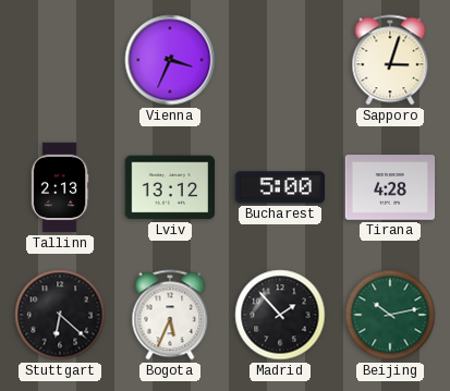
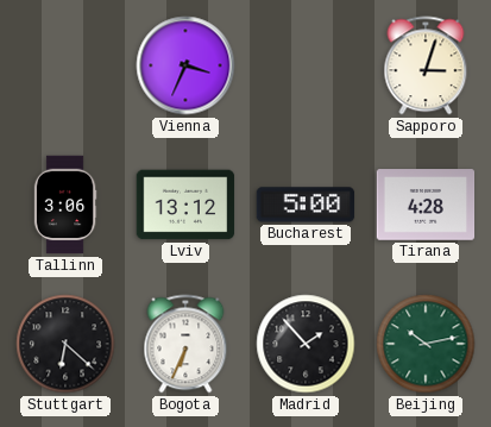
Tallinn: 2:13 -> 3:06
Bogota: 5:34 -> 6:34
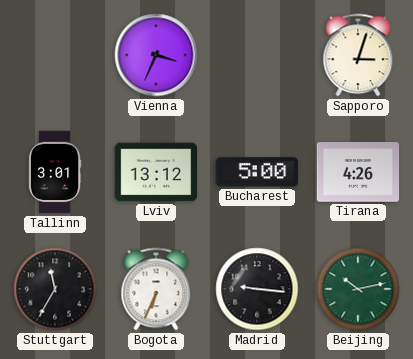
Tallinn: 3:06 -> 3:01
Tirana: 4:28 -> 4:26
Stuttgart: 6:22 -> 11:35
Madrid: 1:53 -> 9:16
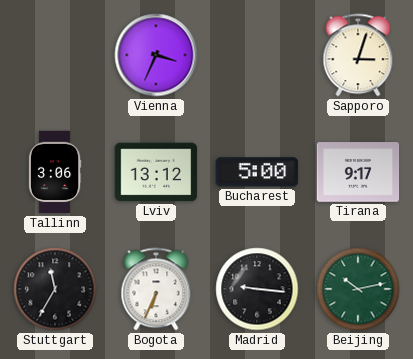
Tallinn: 3:01 -> 3:06
Tirana: 4:26 -> 9:17
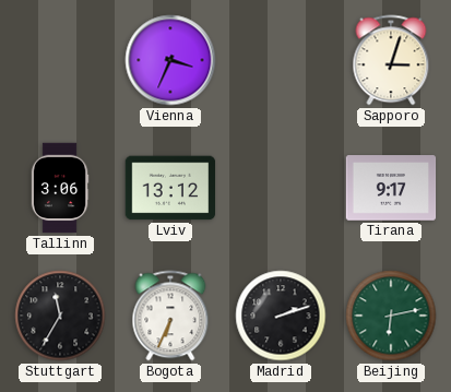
Bucharest: 5:00 -> none
Madrid: 9:16 -> 2:12
Beijing: 10:13 -> 6:13
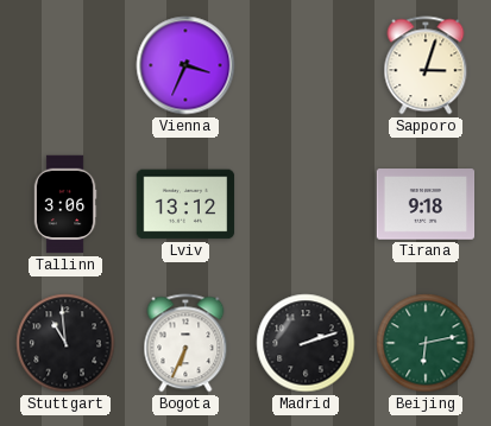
Tirana: 9:17 -> 9:18
Stuttgart: 11:35 -> 10:59
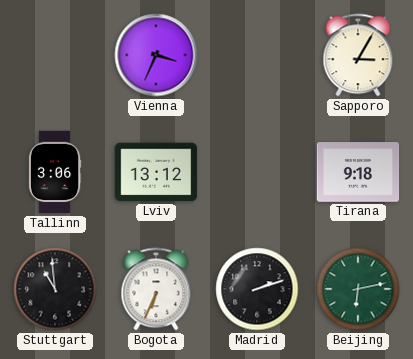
Sapporo: 3:03 -> 3:05
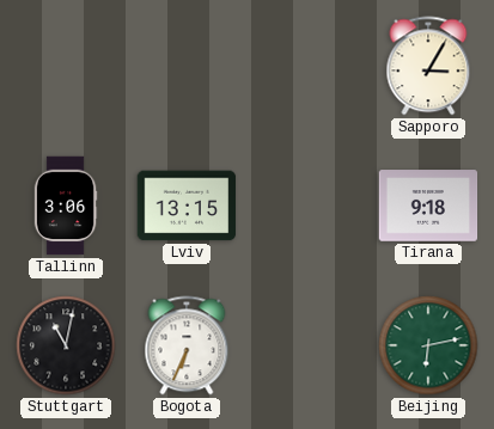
Vienna: 3:34 -> none
Lviv: 13:12 -> 13:15
Stuttgart: 10:59 -> 11:02
Madrid: 2:12 -> none
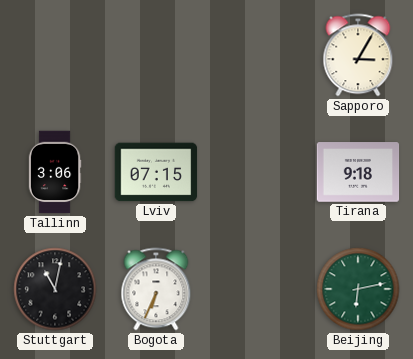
Lviv: 13:15 -> 07:15
